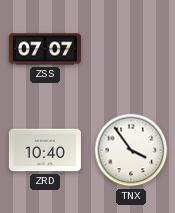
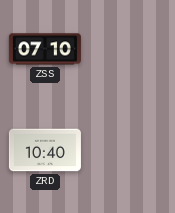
ZSS: 07:07 -> 07:10
TNX: 3:54 -> none
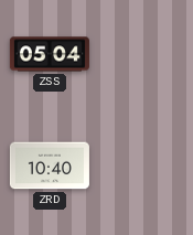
ZSS: 07:10 -> 05:04
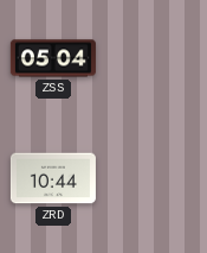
ZRD: 10:40 -> 10:44
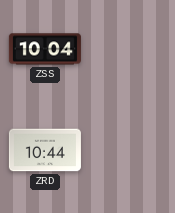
ZSS: 05:04 -> 10:04
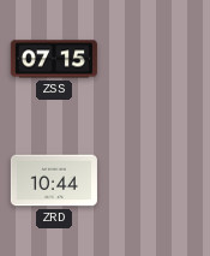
ZSS: 10:04 -> 07:15
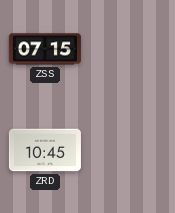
ZRD: 10:44 -> 10:45
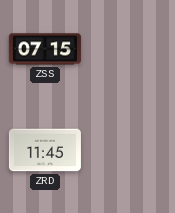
ZRD: 10:45 -> 11:45
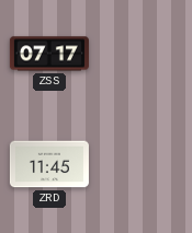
ZSS: 07:15 -> 07:17
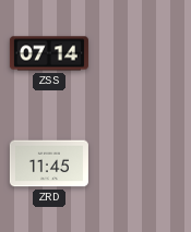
ZSS: 07:17 -> 07:14
